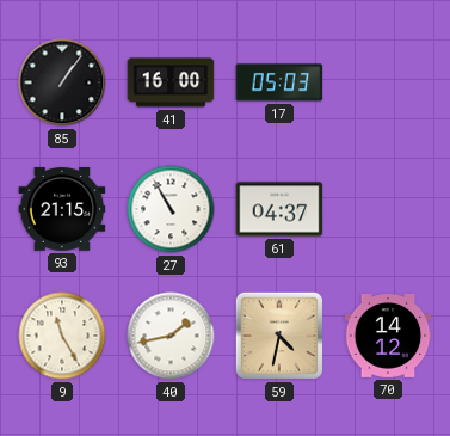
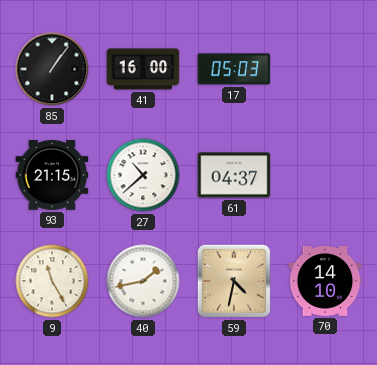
27: 10:55 -> 10:38
70: 14:12 -> 14:10
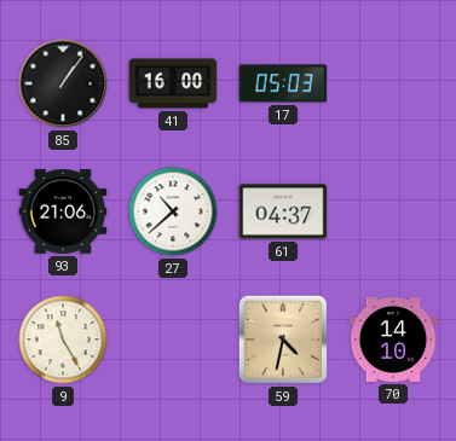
93: 21:15 -> 21:06
40: 1:43 -> none
